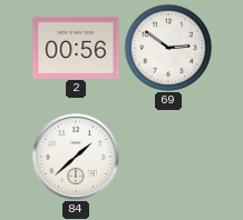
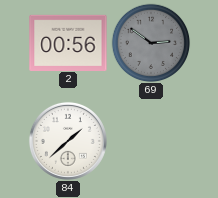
69 dial: white -> grey
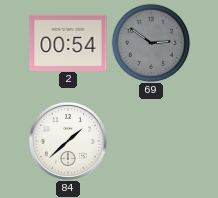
2: 00:56 -> 00:54
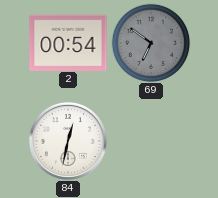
69: 2:51 -> 6:51
84: 1:38 -> 12:32
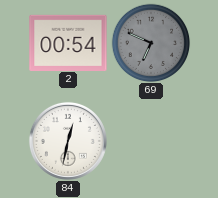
69: 6:51 -> 6:49
